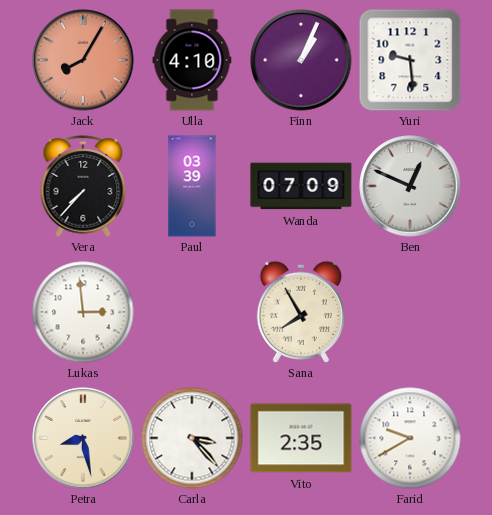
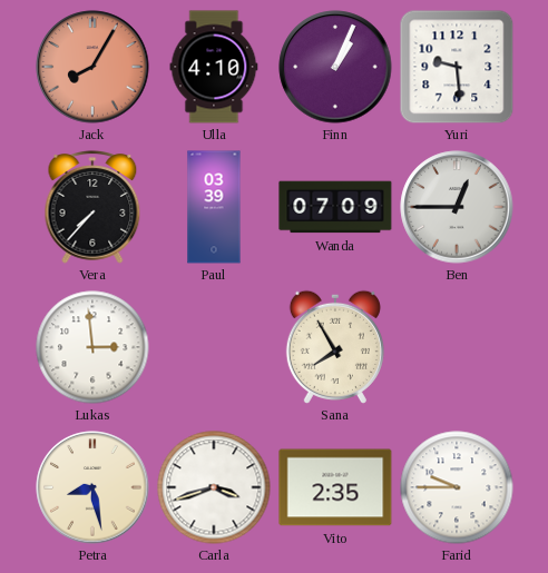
Ben: 12:49 -> 12:45
Carla: 3:23 -> 3:42
Farid: 9:40 -> 9:45
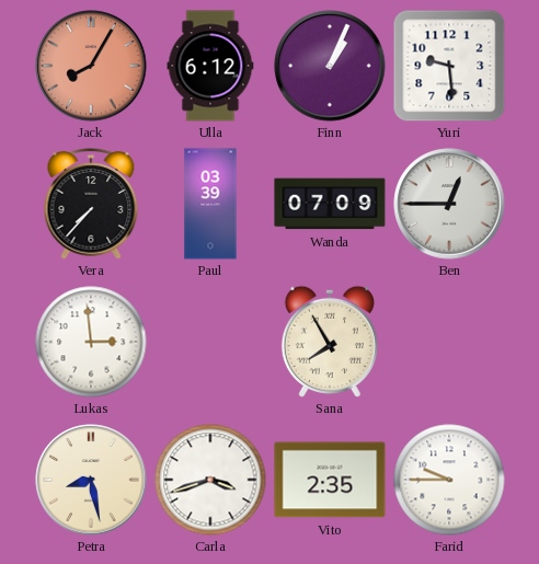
Ulla: 4:10 -> 6:12
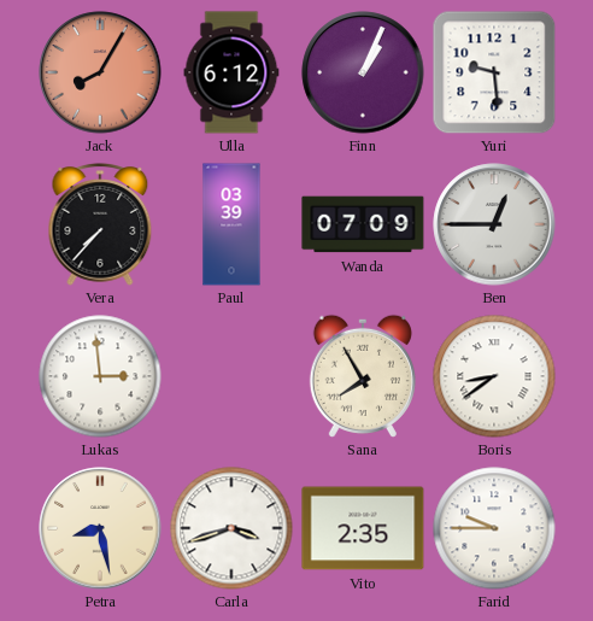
Boris: none -> 8:39
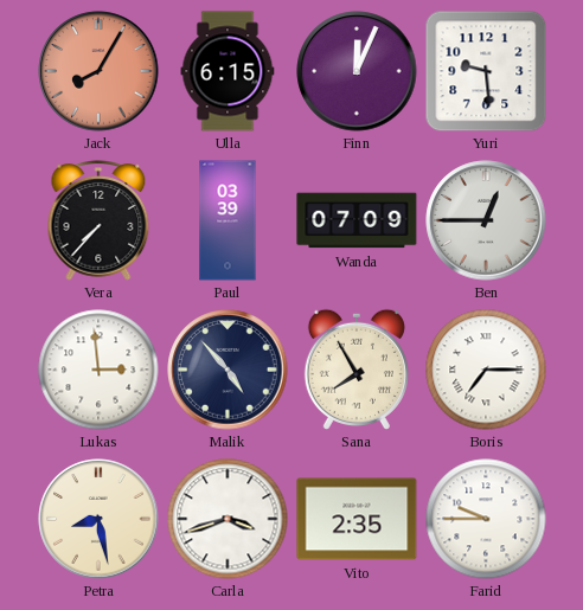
Ulla: 6:12 -> 6:15
Finn: 1:04 -> 12:04
Malik: none -> 4:53
Boris: 8:39 -> 7:15
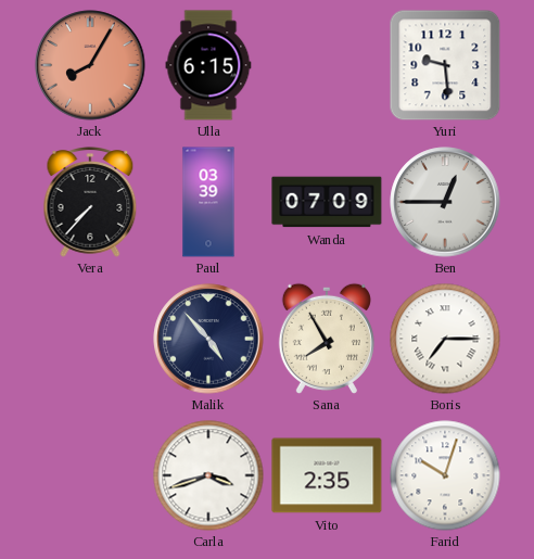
Finn: 12:04 -> none
Lukas: 2:59 -> none
Petra: 8:28 -> none
Farid: 9:45 -> 10:03
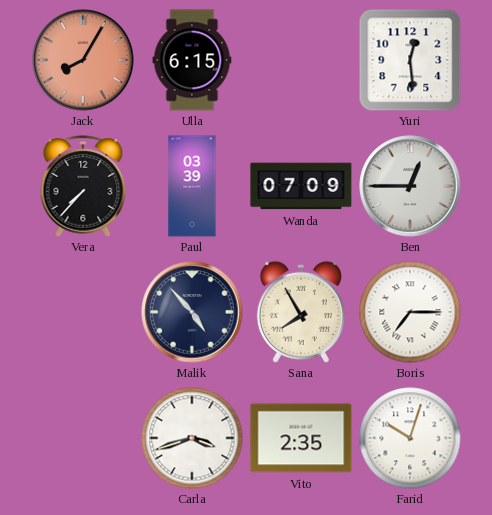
Yuri: 9:29 -> 12:29
